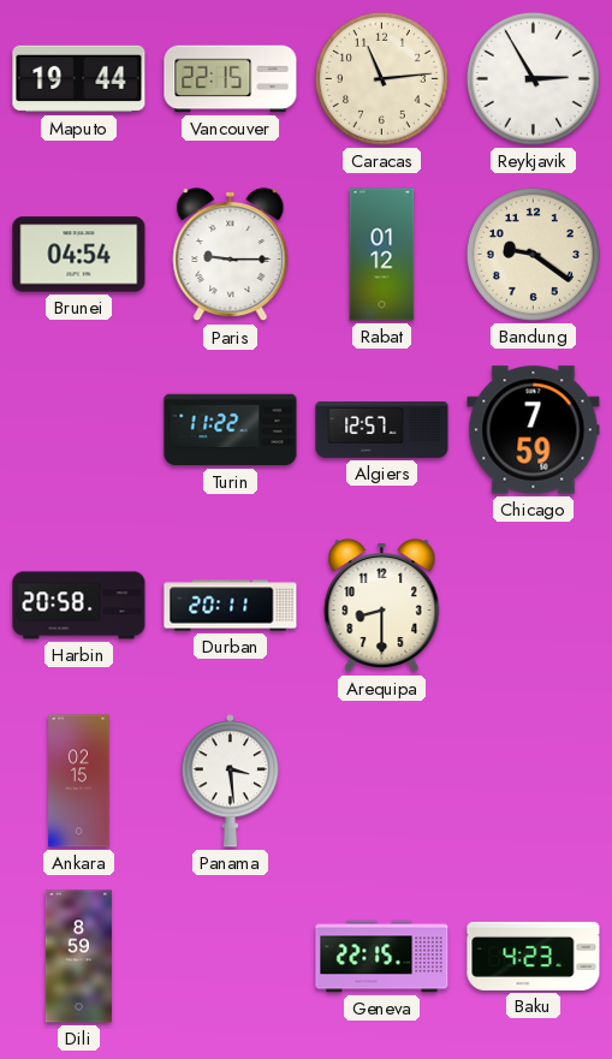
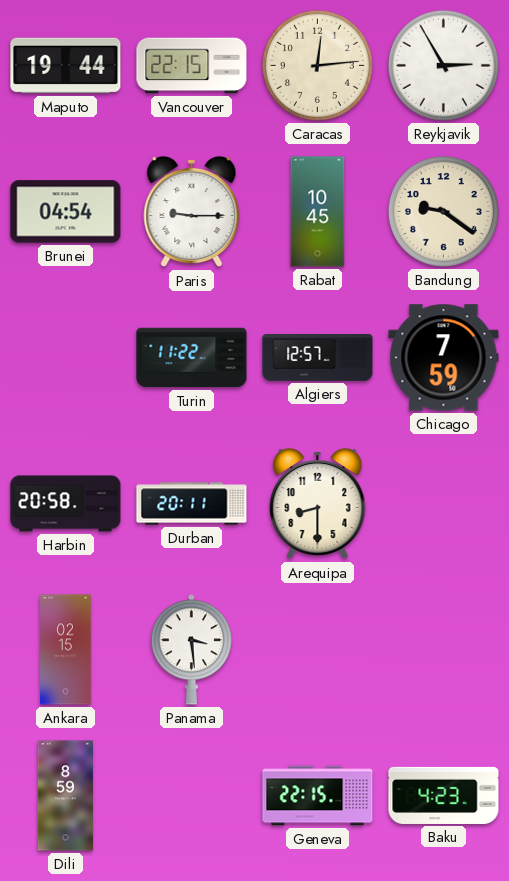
Caracas: 11:14 -> 12:14
Rabat: 01:12 -> 10:45
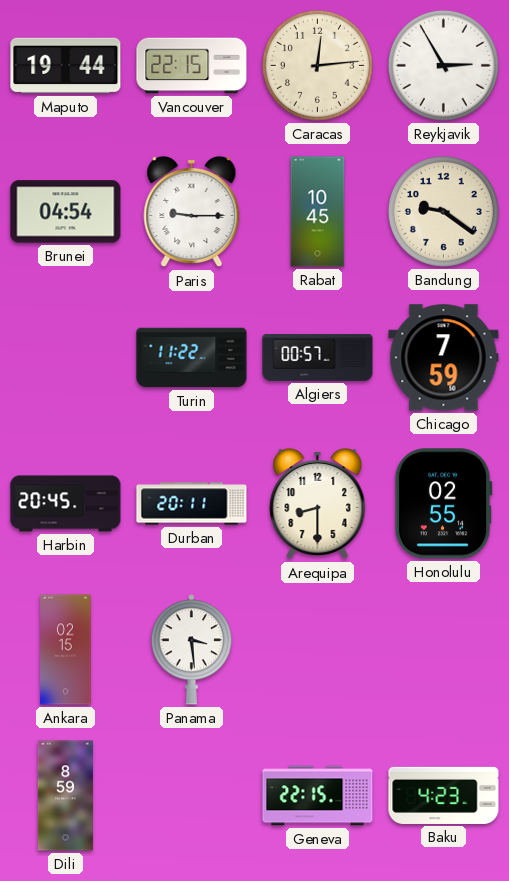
Algiers: 12:57 -> 00:57
Harbin: 20:58 -> 20:45
Honolulu: none -> 02:55
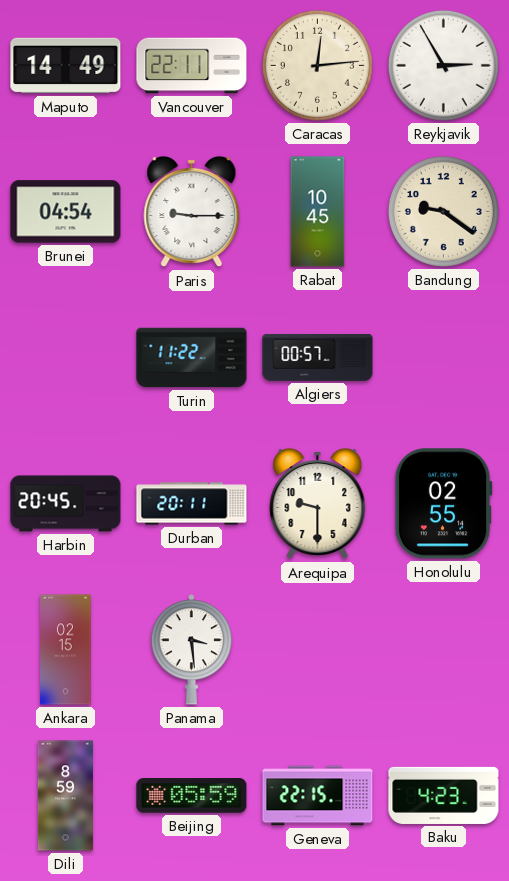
Maputo: 19:44 -> 14:49
Vancouver: 22:15 -> 22:11
Chicago: 7:59 -> none
Arequipa: 8:30 -> 9:30
Beijing: none -> 05:59
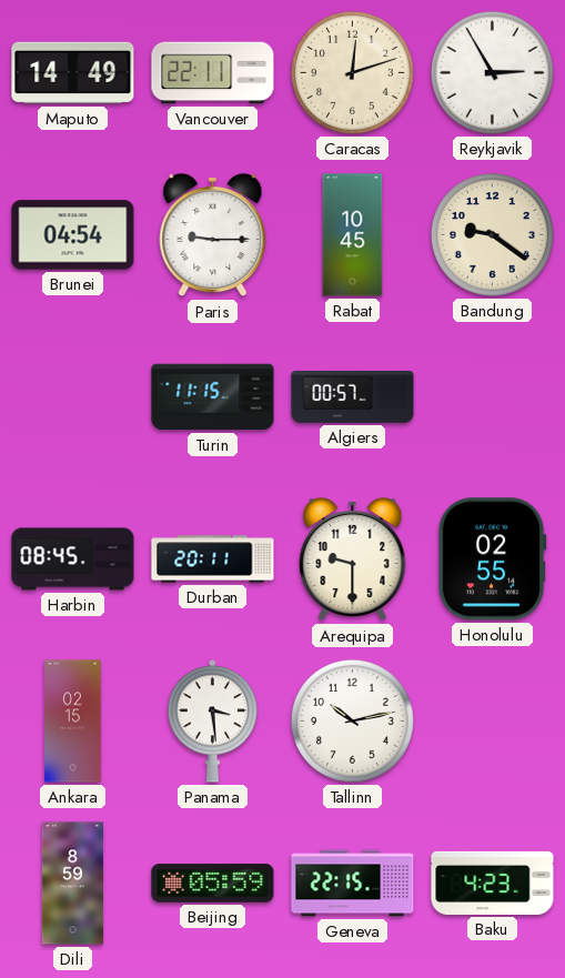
Caracas: 12:14 -> 12:12
Turin: 11:22 -> 11:15
Harbin: 20:45 -> 08:45
Tallinn: none -> 10:13
